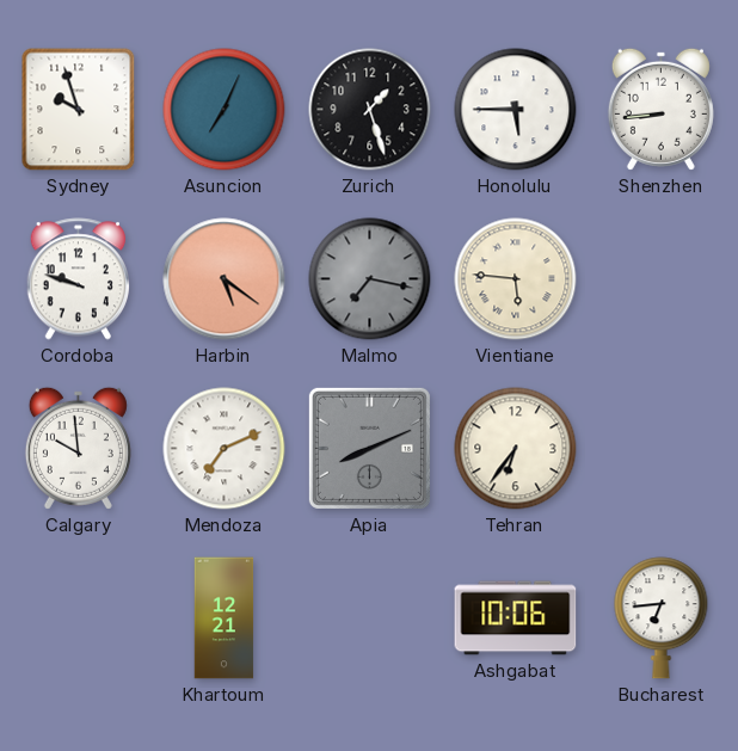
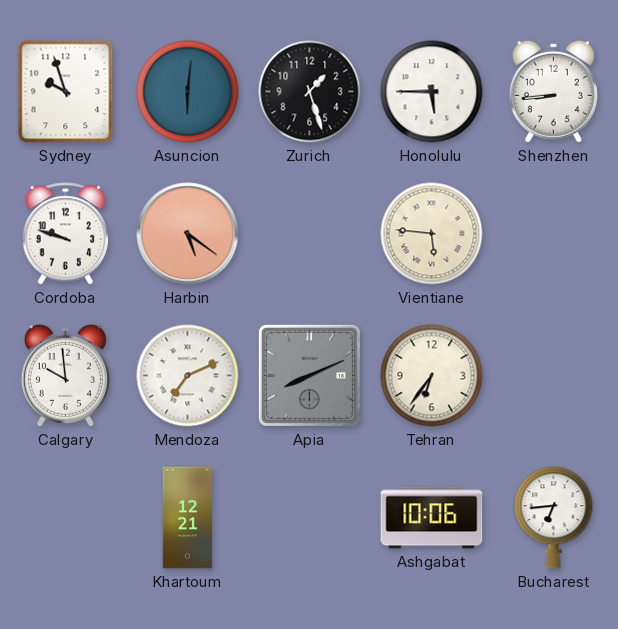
Asuncion: 7:04 -> 6:01
Malmo: 7:17 -> none
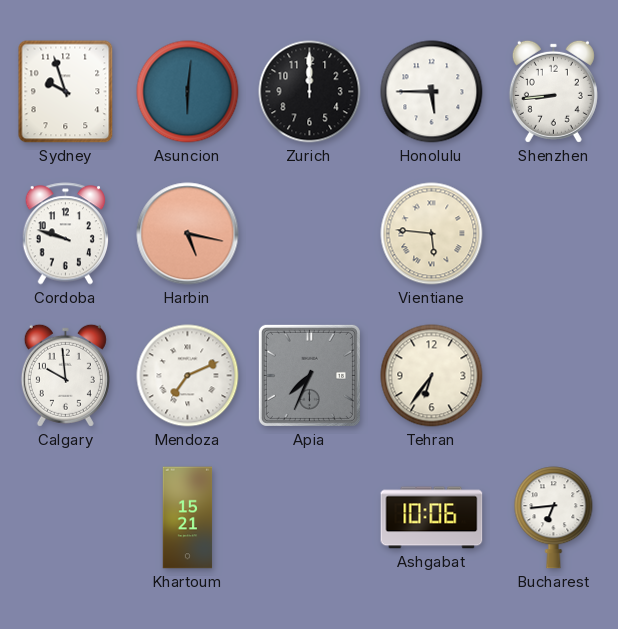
Zurich: 1:27 -> 12:00
Harbin: 5:21 -> 5:17
Apia: 8:11 -> 7:34
Khartoum: 12:21 -> 15:21
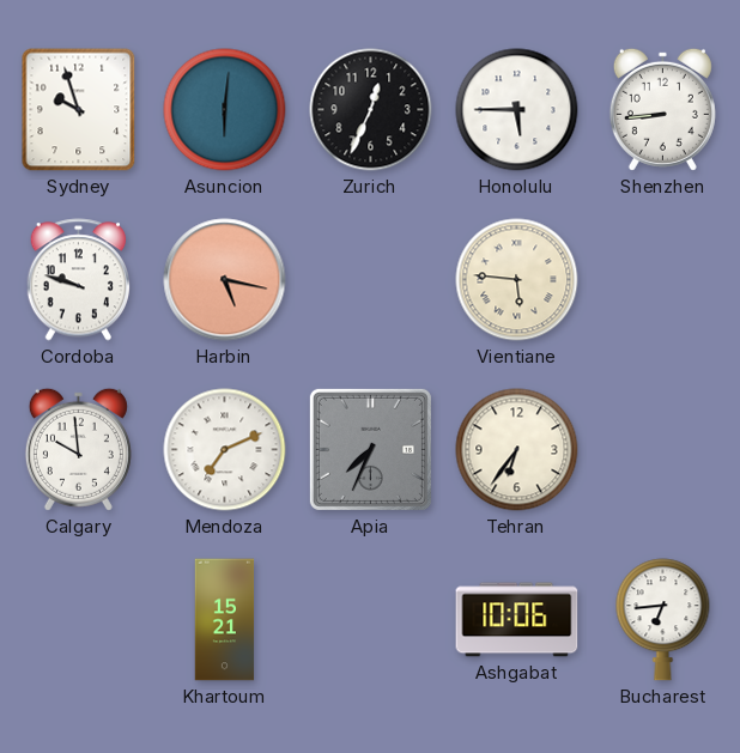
Zurich: 12:00 -> 12:34
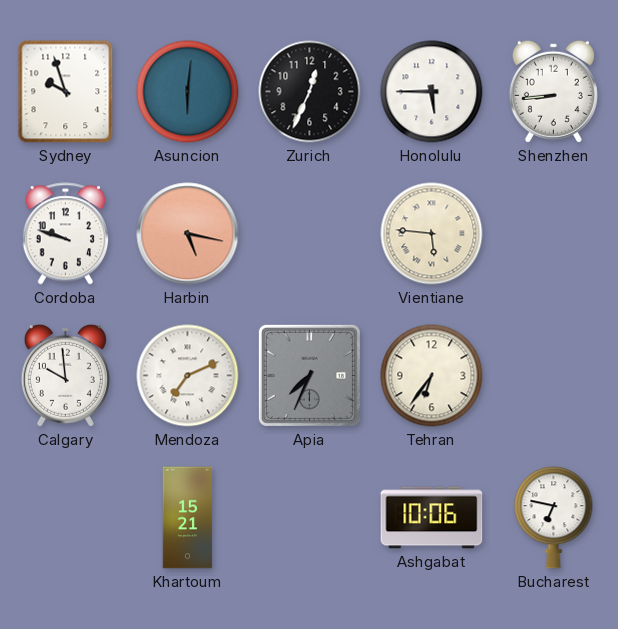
Bucharest: 6:44 -> 6:47
